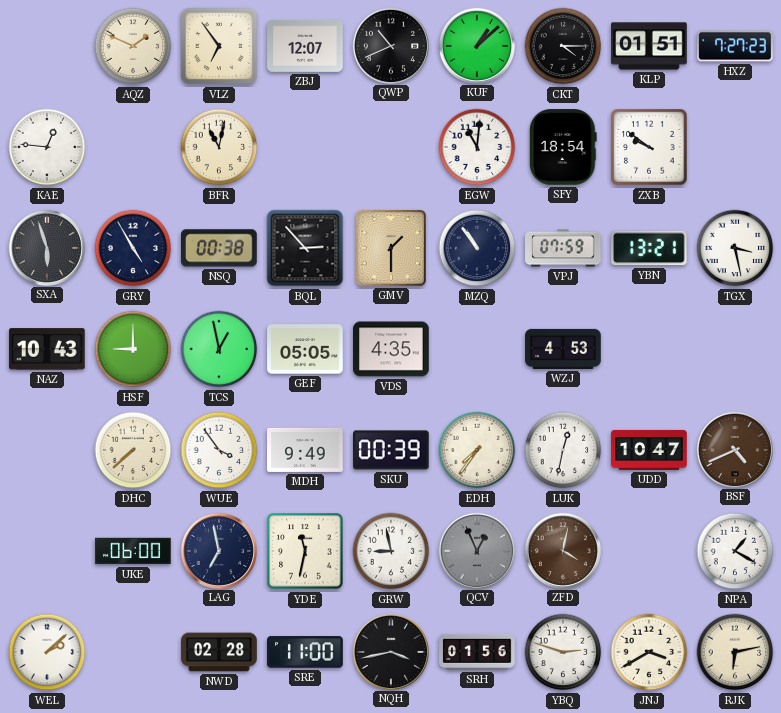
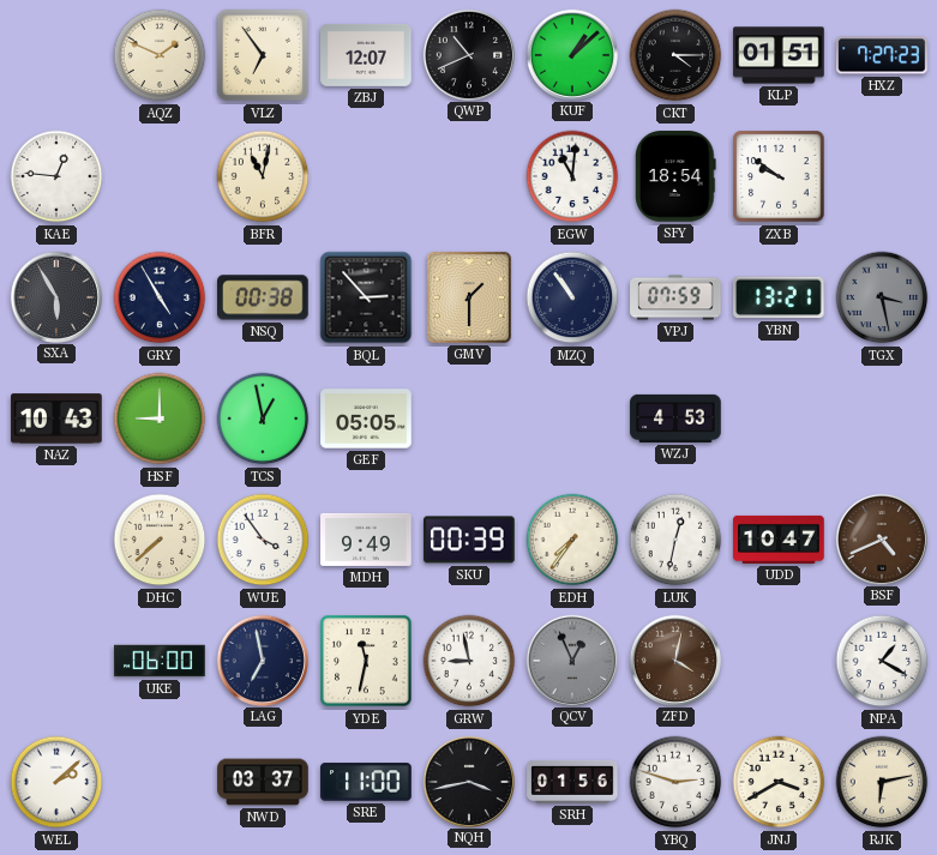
SXA: 5:57 -> 5:55
TGX dial: white -> grey
VDS: 4:35 -> none
NWD: 02:28 -> 03:37
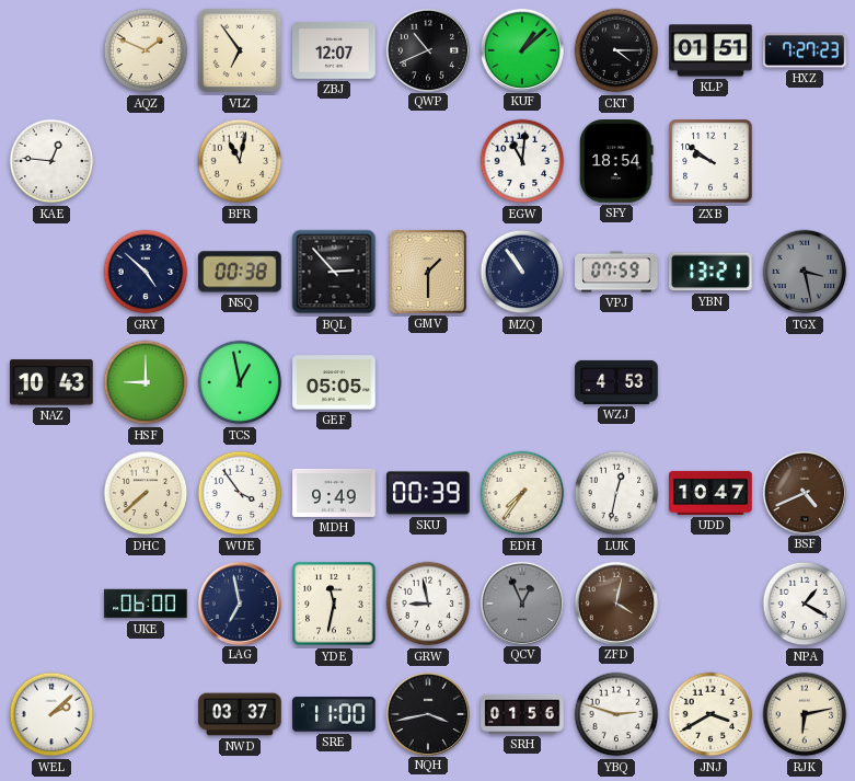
SXA: 5:55 -> none
GRY: 4:55 -> 4:52
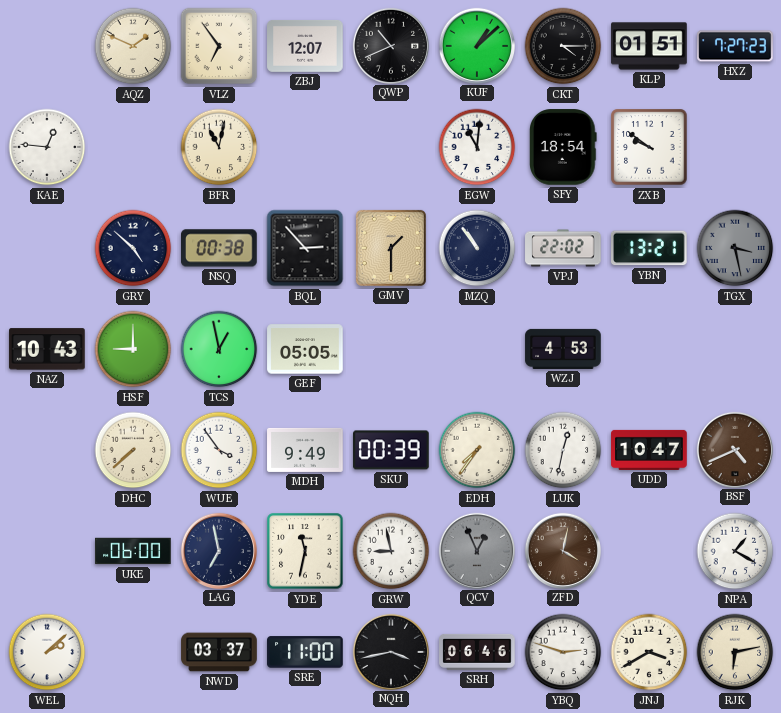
VPJ: 07:59 -> 22:02
SRH: 01:56 -> 06:46
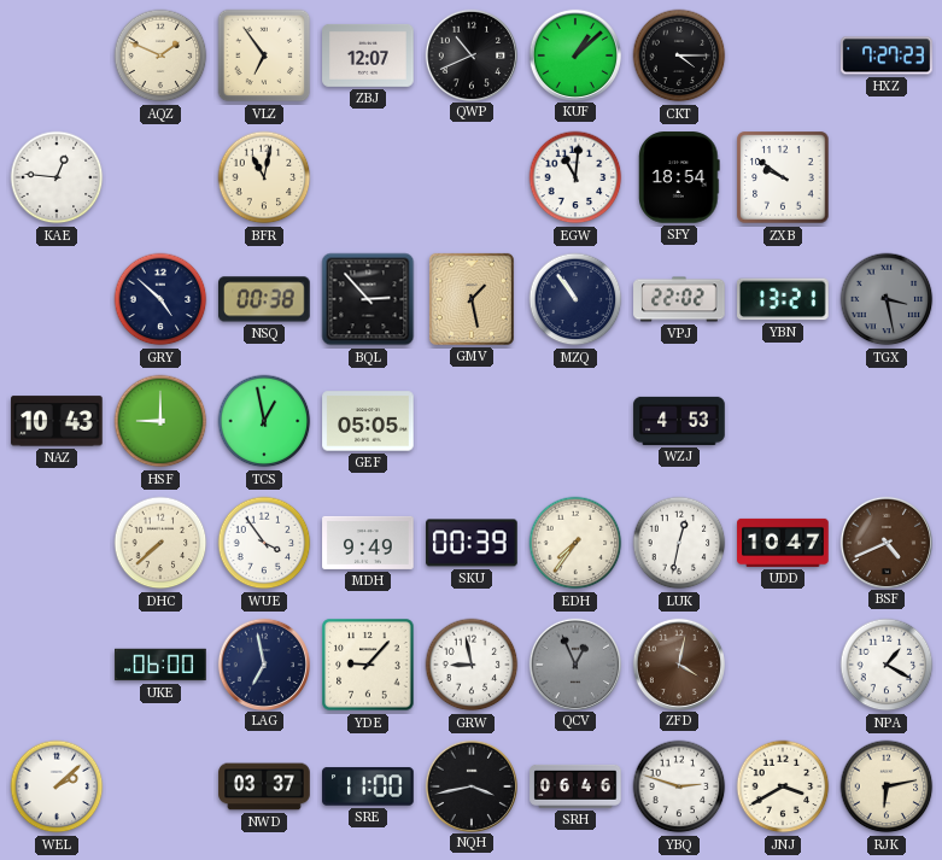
KLP: 01:51 -> none
GMV: 1:30 -> 1:28
YDE: 11:32 -> 9:07
